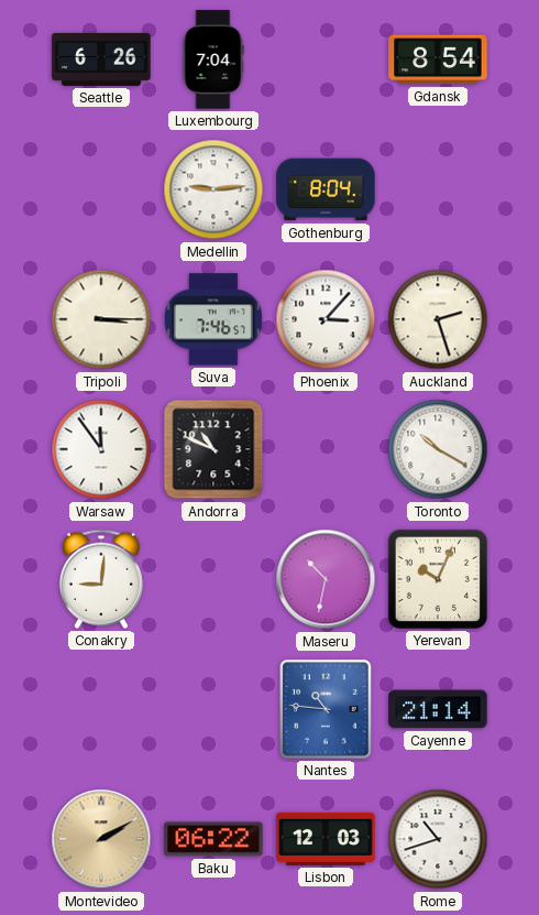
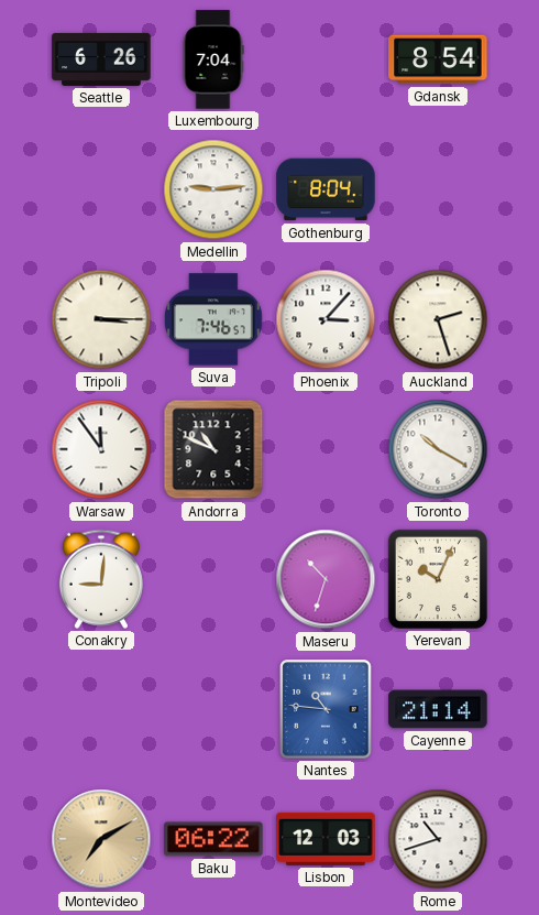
Maseru: 10:32 -> 10:33
Montevideo: 2:10 -> 7:10
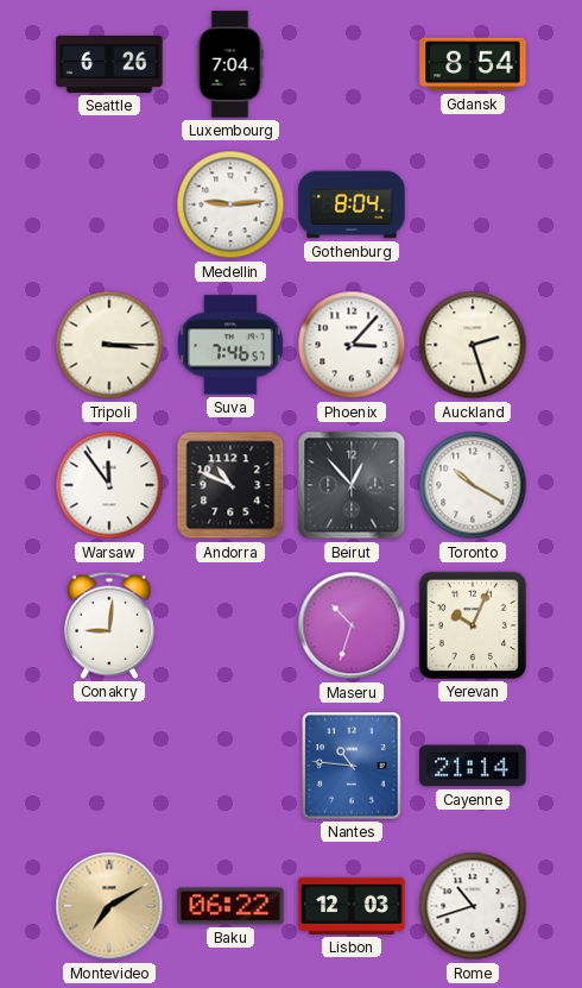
Beirut: none -> 12:53
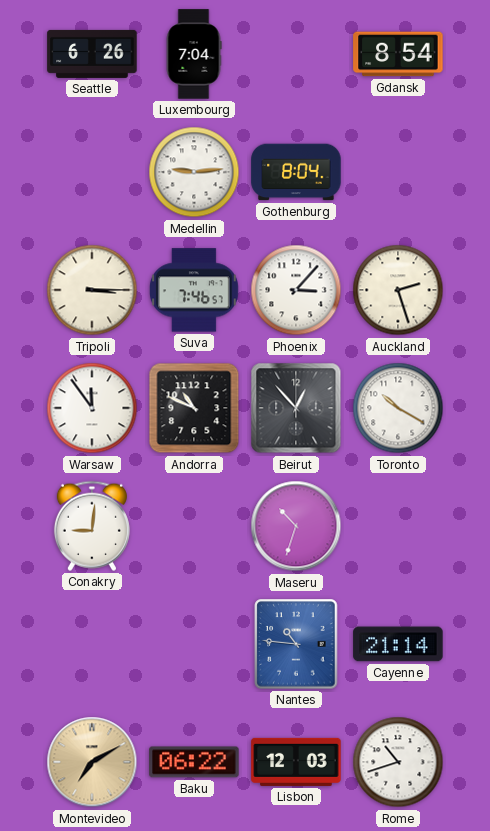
Yerevan: 10:04 -> none
